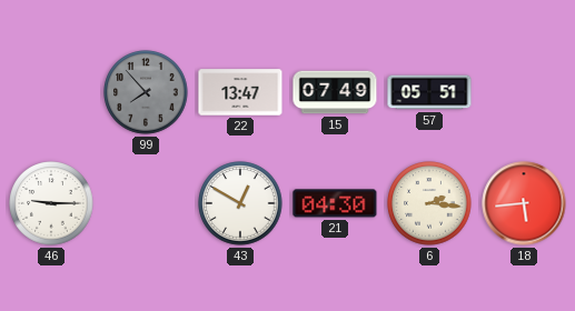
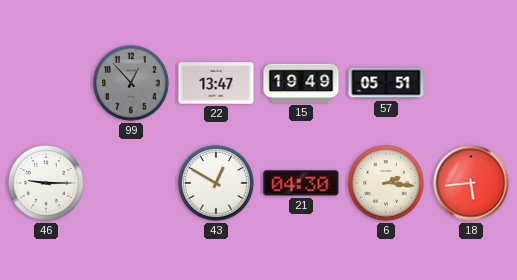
99: 7:53 -> 12:53
15: 07:49 -> 19:49
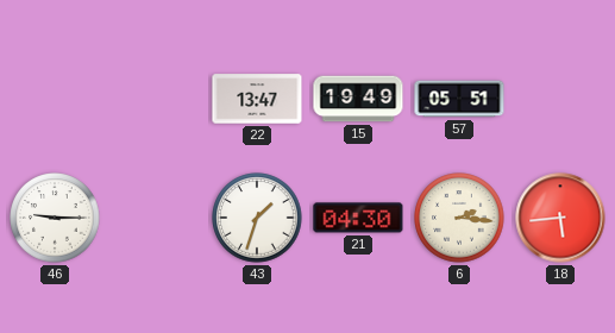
99: 12:53 -> none
43: 12:50 -> 1:33
